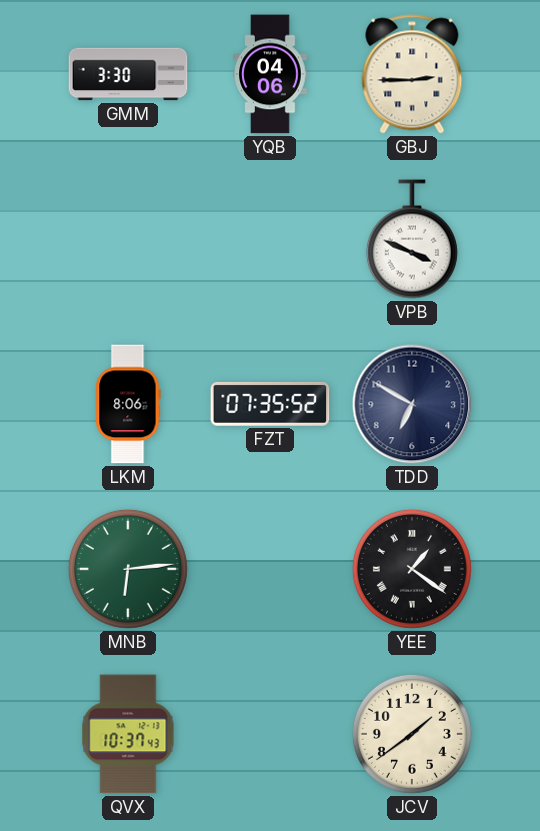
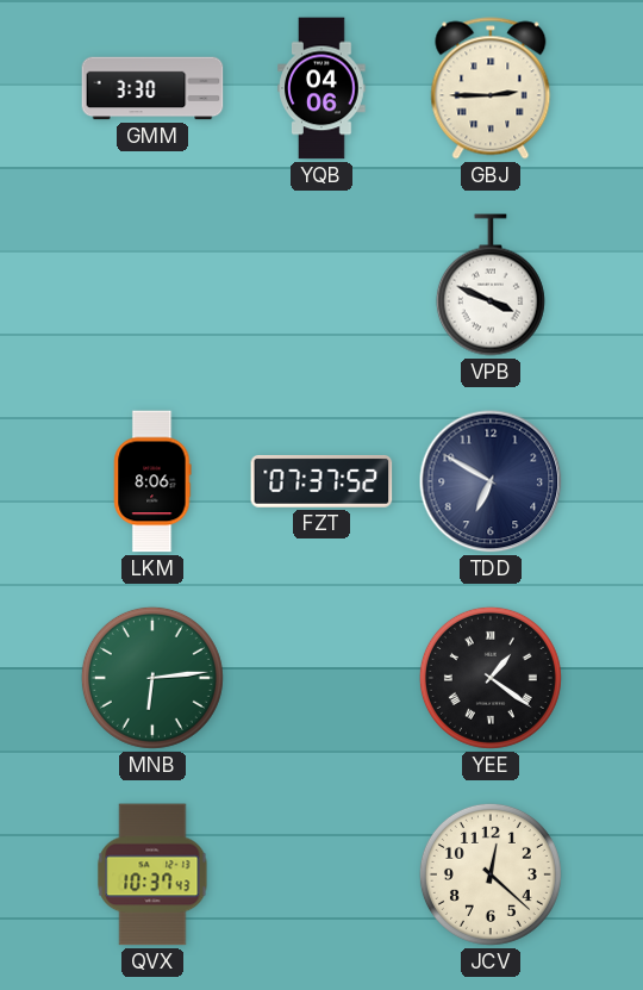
FZT: 07:35 -> 07:37
JCV: 1:39 -> 12:22
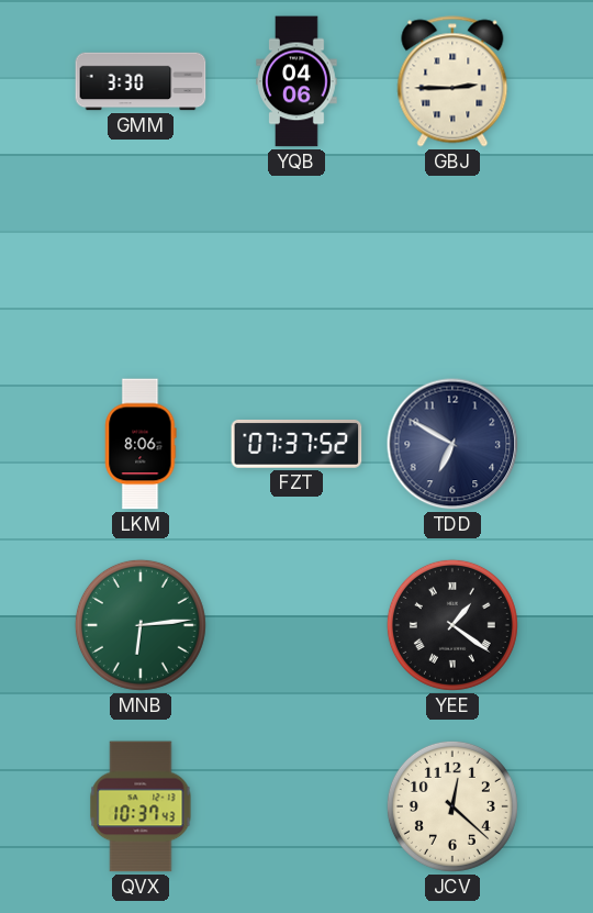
VPB: 3:49 -> none
